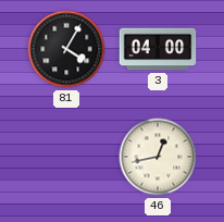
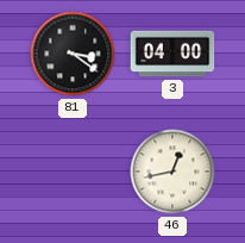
81: 4:05 -> 3:21
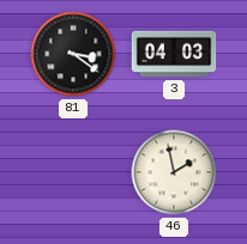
3: 04:00 -> 04:03
46: 12:43 -> 1:58
